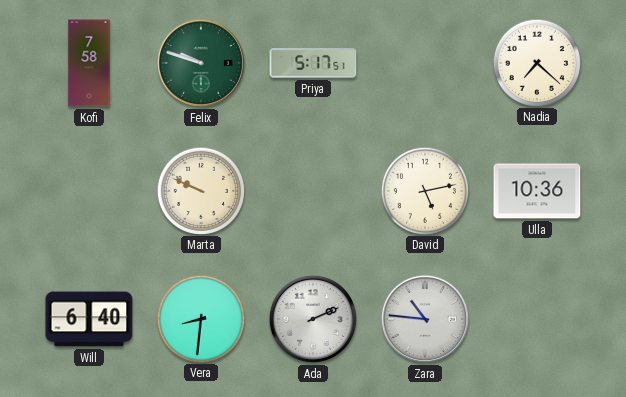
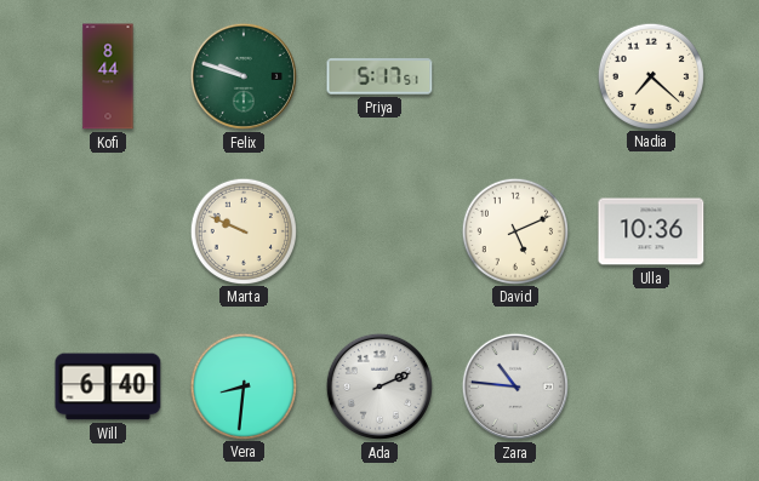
Kofi: 7:58 -> 8:44
David: 5:13 -> 5:11
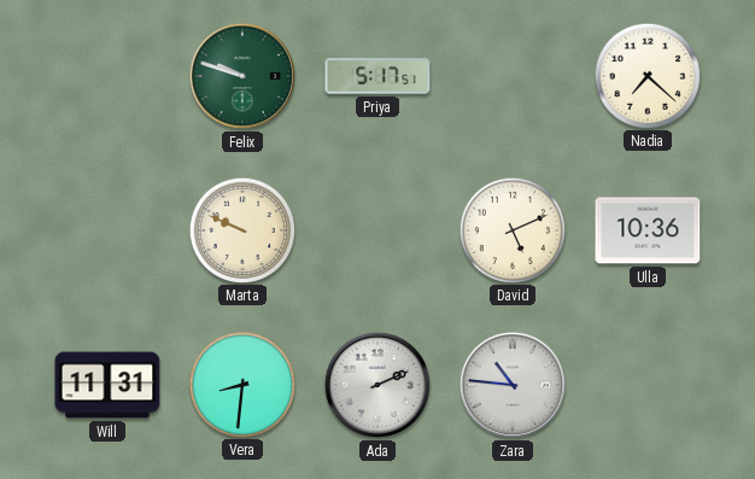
Kofi: 8:44 -> none
Will: 6:40 -> 11:31
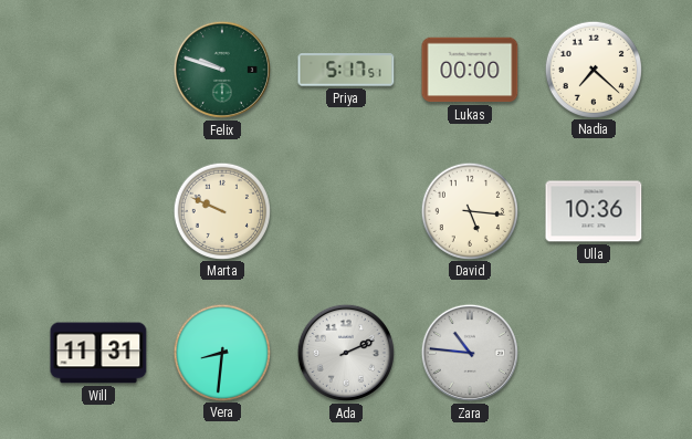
Lukas: none -> 00:00
David: 5:11 -> 5:16
